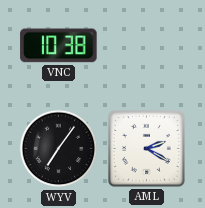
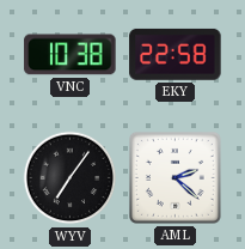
EKY: none -> 22:58
AML: 2:20 -> 2:22
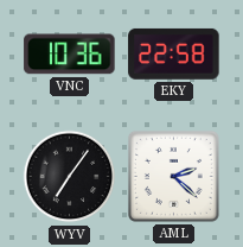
VNC: 10:38 -> 10:36
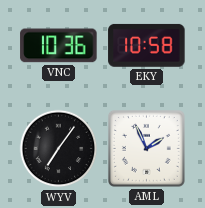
EKY: 22:58 -> 10:58
AML: 2:22 -> 1:56
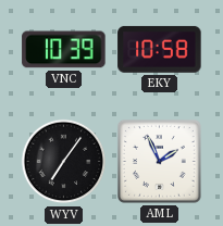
VNC: 10:36 -> 10:39
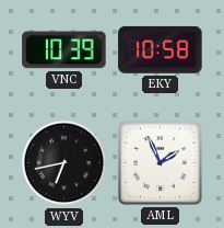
WYV: 7:06 -> 6:43
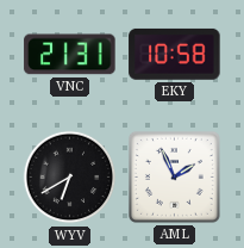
VNC: 10:39 -> 21:31
WYV: 6:43 -> 6:40
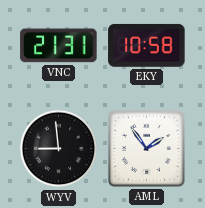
WYV: 6:40 -> 8:59
AML: 1:56 -> 1:54
